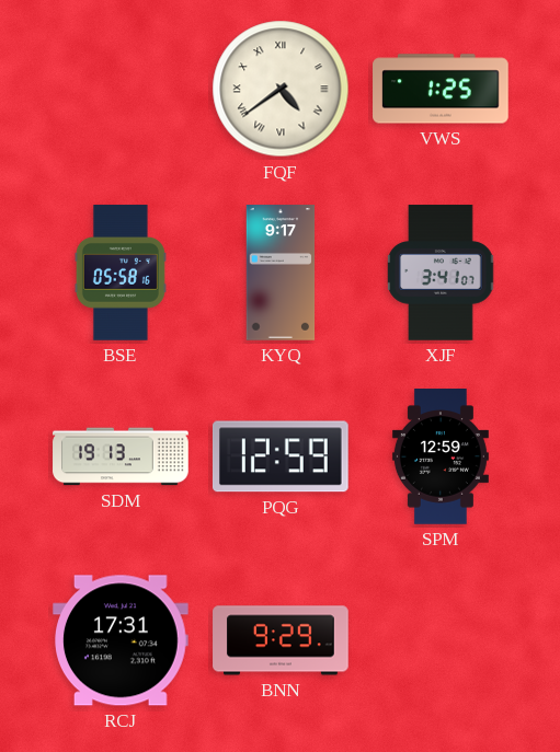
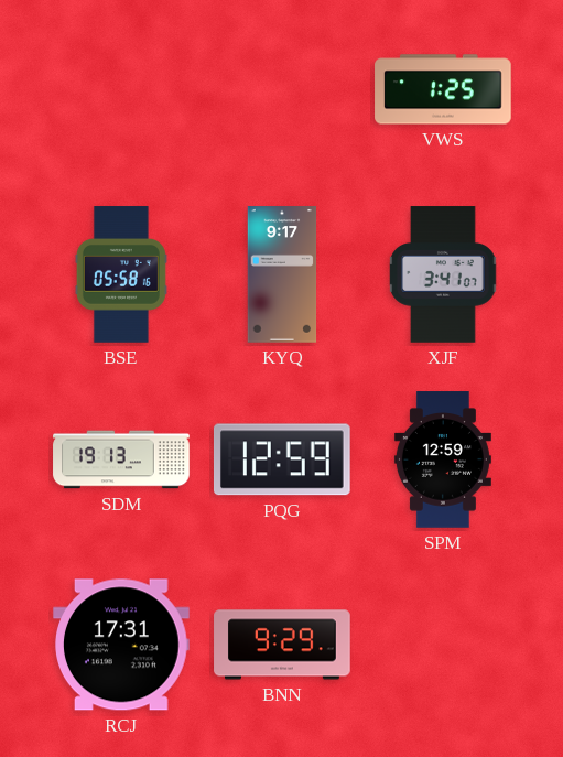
FQF: 4:39 -> none
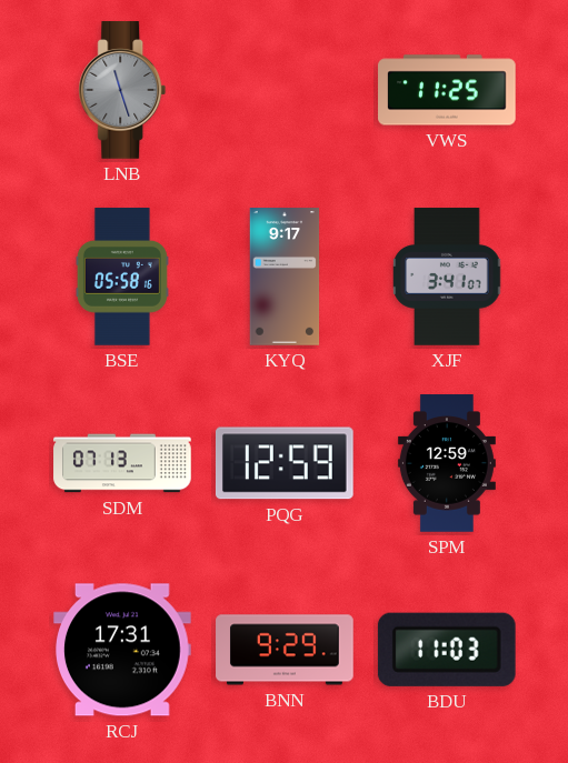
LNB: none -> 11:27
VWS: 1:25 -> 11:25
SDM: 19:13 -> 07:13
BDU: none -> 11:03
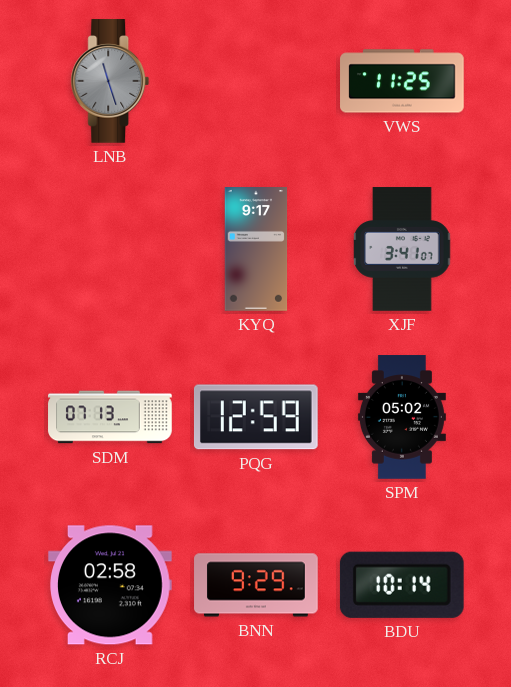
BSE: 05:58 -> none
SPM: 12:59 -> 05:02
RCJ: 17:31 -> 02:58
BDU: 11:03 -> 10:14
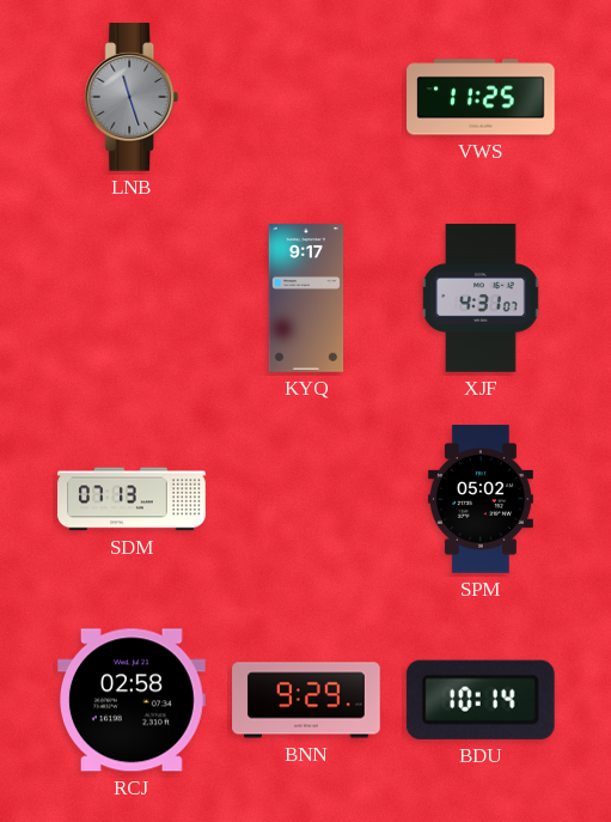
XJF: 3:41 -> 4:31
PQG: 12:59 -> none
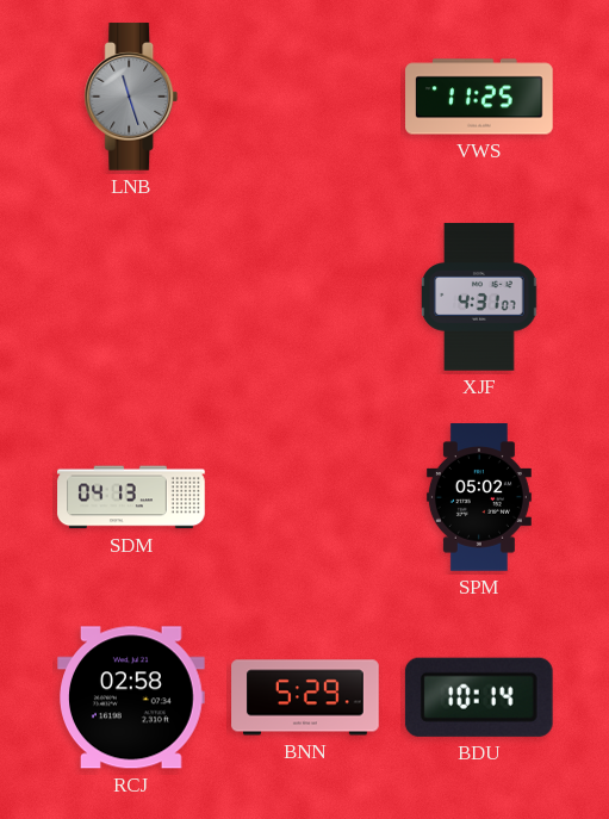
KYQ: 9:17 -> none
SDM: 07:13 -> 04:13
BNN: 9:29 -> 5:29
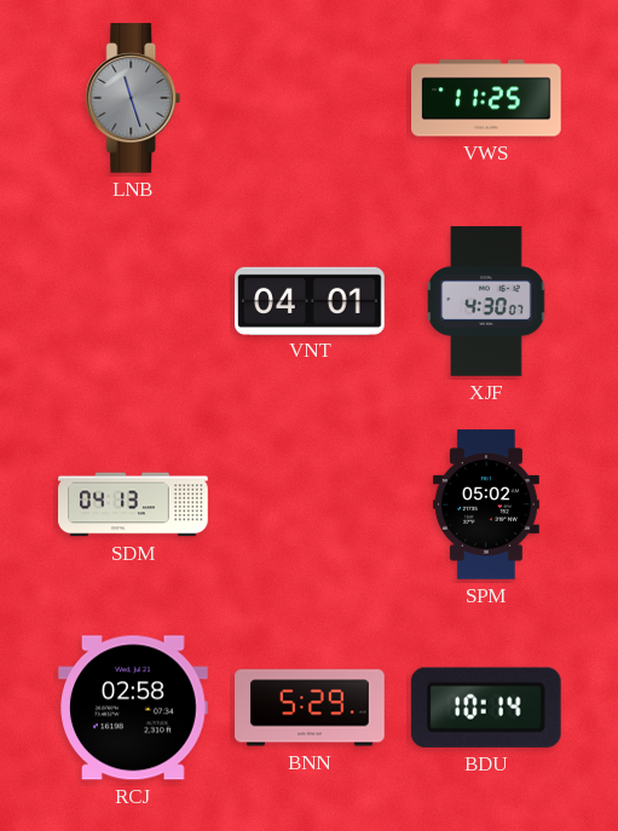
VNT: none -> 04:01
XJF: 4:31 -> 4:30
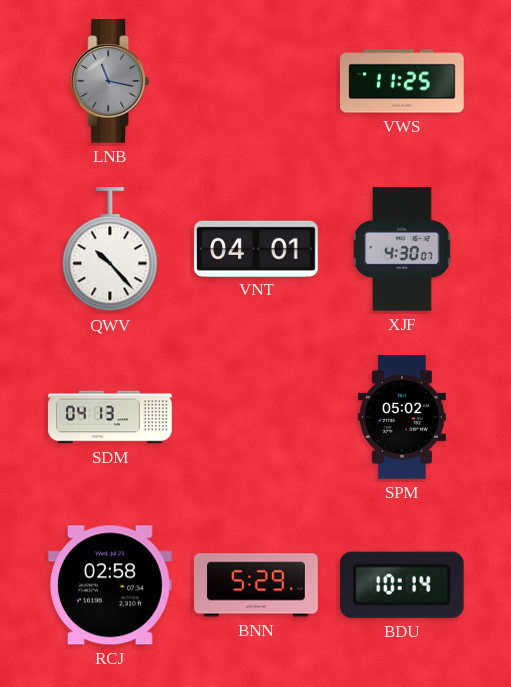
LNB: 11:27 -> 11:17
QWV: none -> 10:23
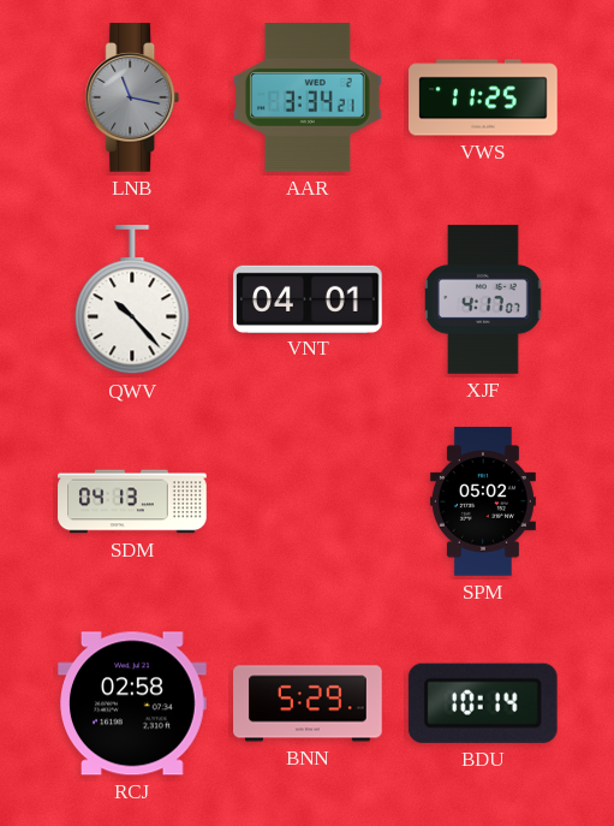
AAR: none -> 3:34
XJF: 4:30 -> 4:17
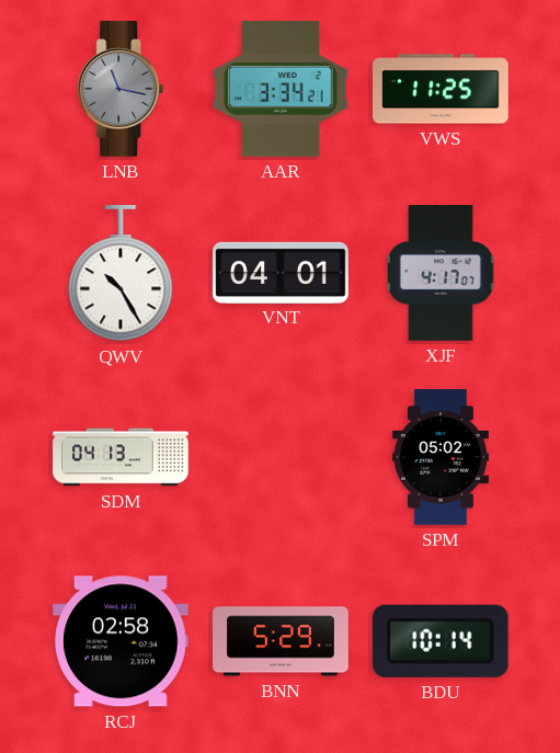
QWV: 10:23 -> 10:25
